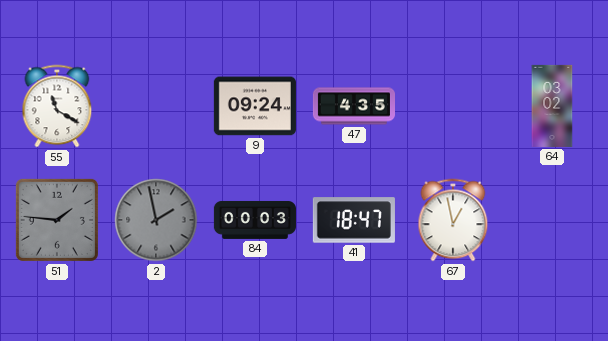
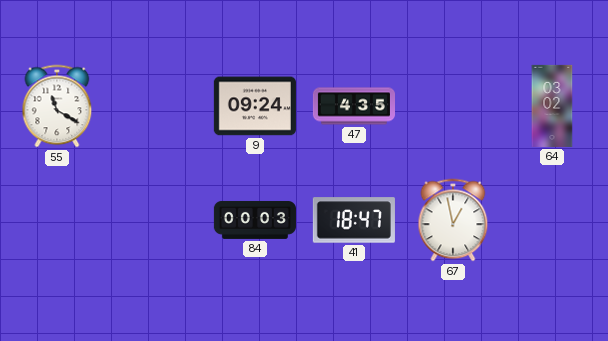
51: 1:46 -> none
2: 1:58 -> none
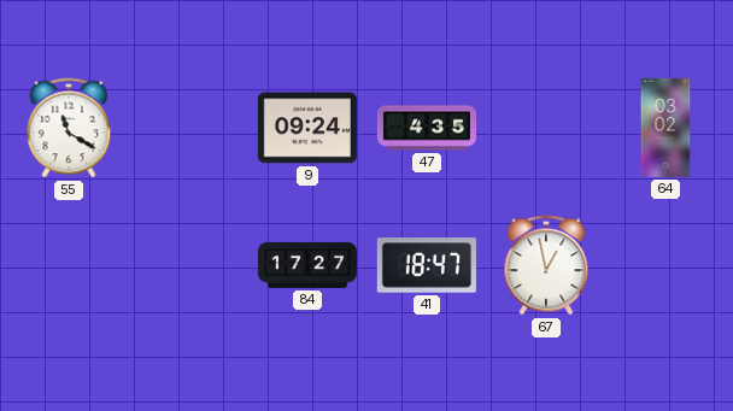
84: 00:03 -> 17:27
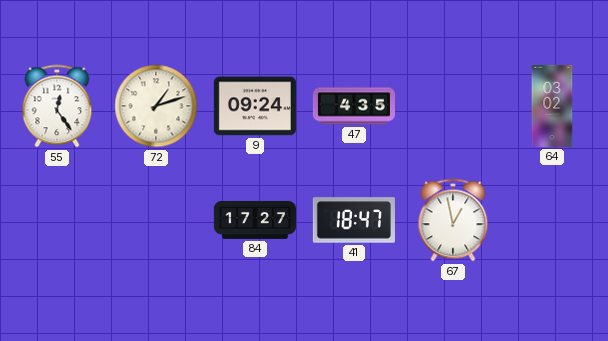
55: 11:20 -> 12:24
72: none -> 1:12
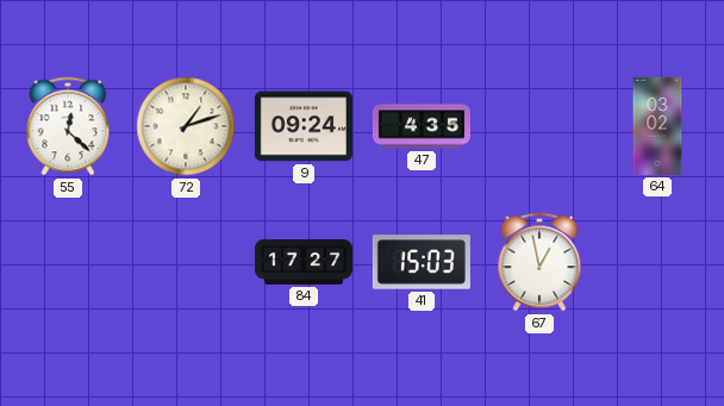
55: 12:24 -> 12:22
41: 18:47 -> 15:03
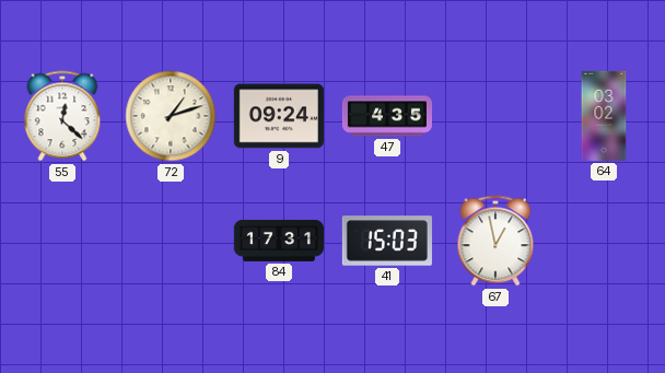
84: 17:27 -> 17:31
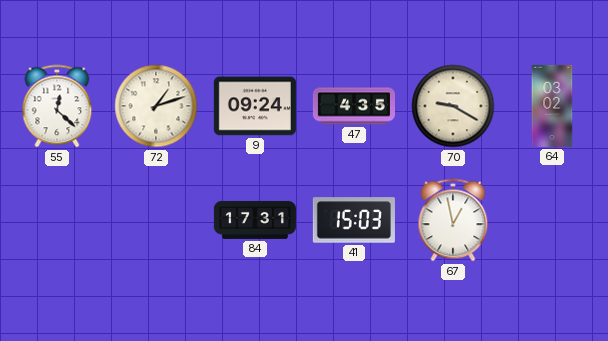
70: none -> 9:20
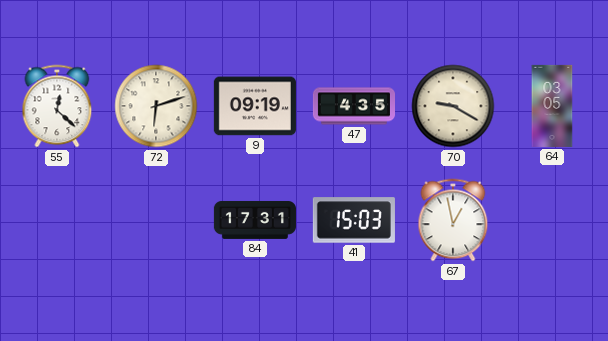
72: 1:12 -> 6:12
9: 09:24 -> 09:19
64: 03:02 -> 03:05
